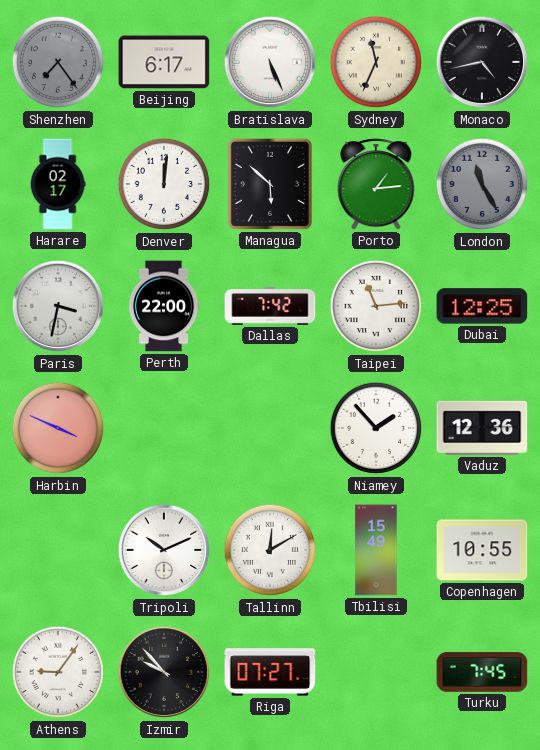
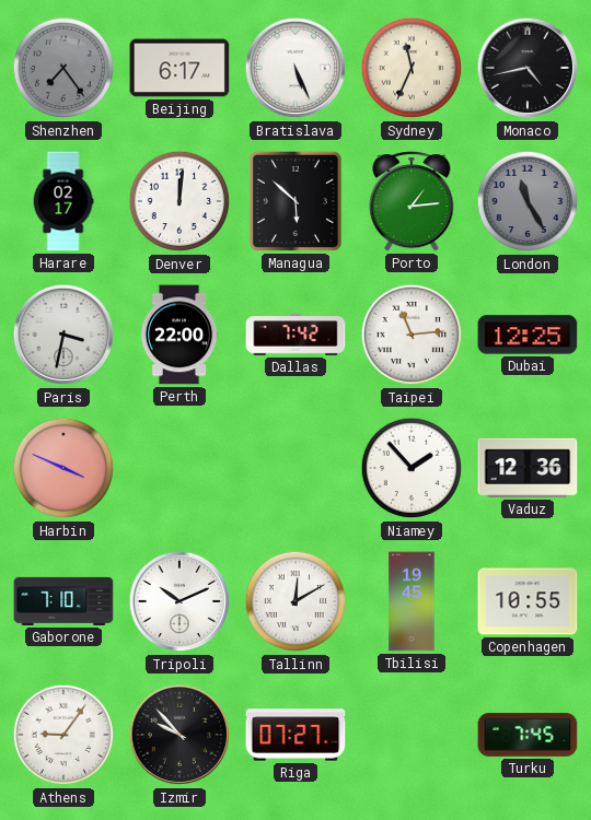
Gaborone: none -> 7:10
Tbilisi: 15:49 -> 19:45
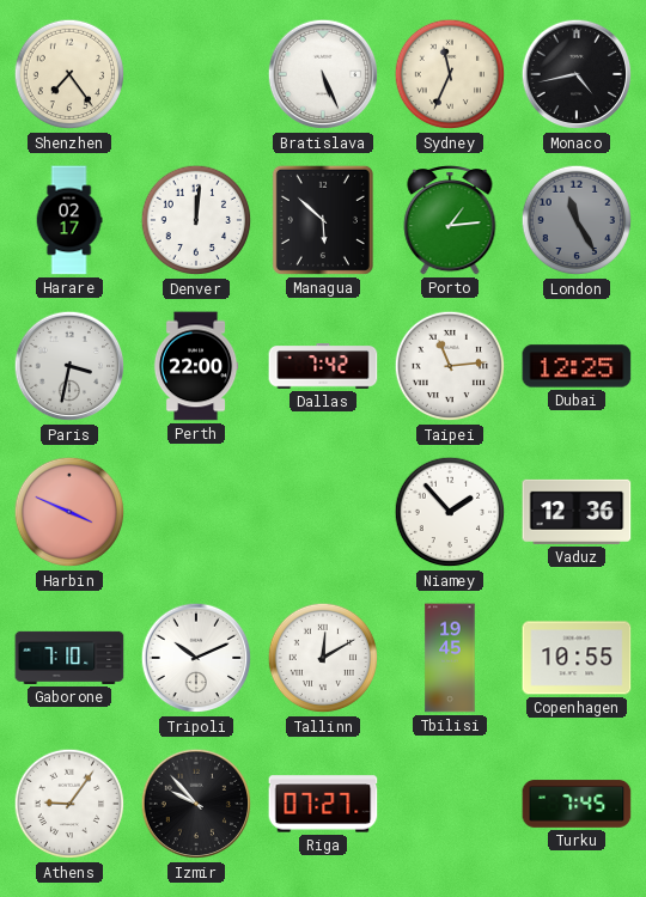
Shenzhen dial: grey -> cream
Beijing: 6:17 -> none
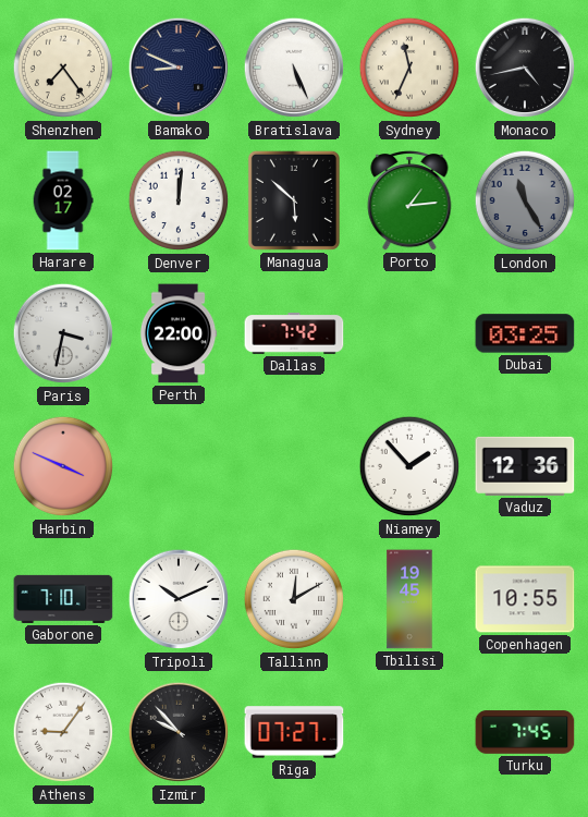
Bamako: none -> 8:49
Taipei: 11:14 -> none
Dubai: 12:25 -> 03:25
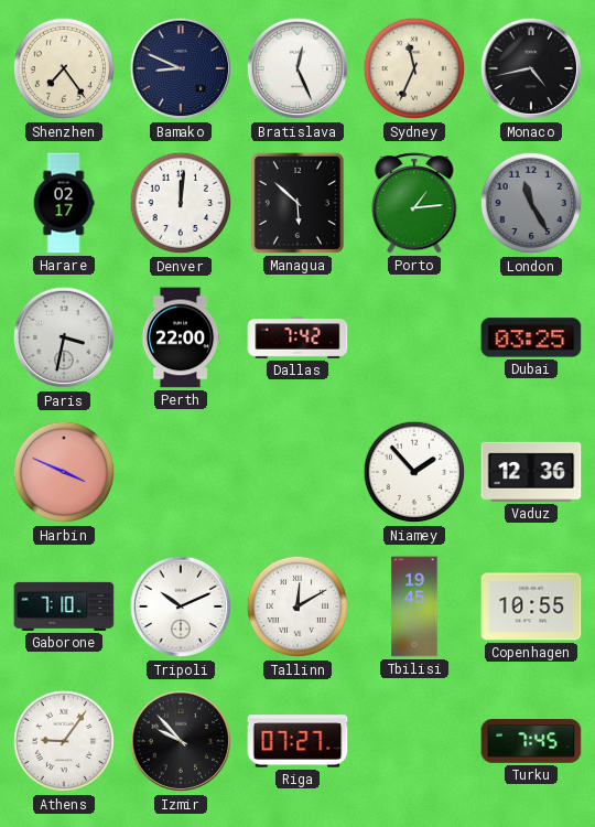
Bratislava: 5:26 -> 12:26
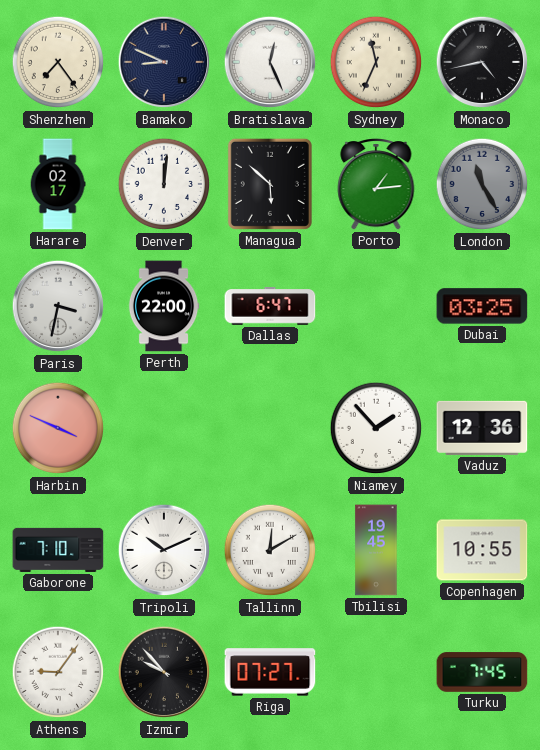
Dallas: 7:42 -> 6:47
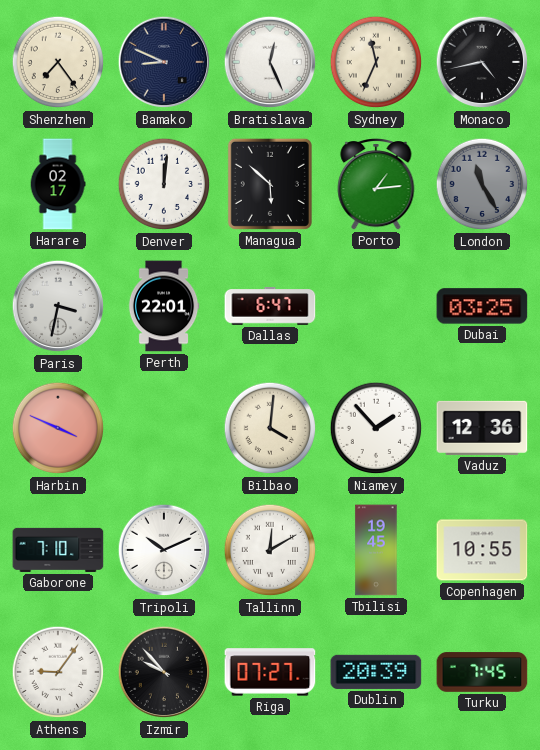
Perth: 22:00 -> 22:01
Bilbao: none -> 4:01
Dublin: none -> 20:39
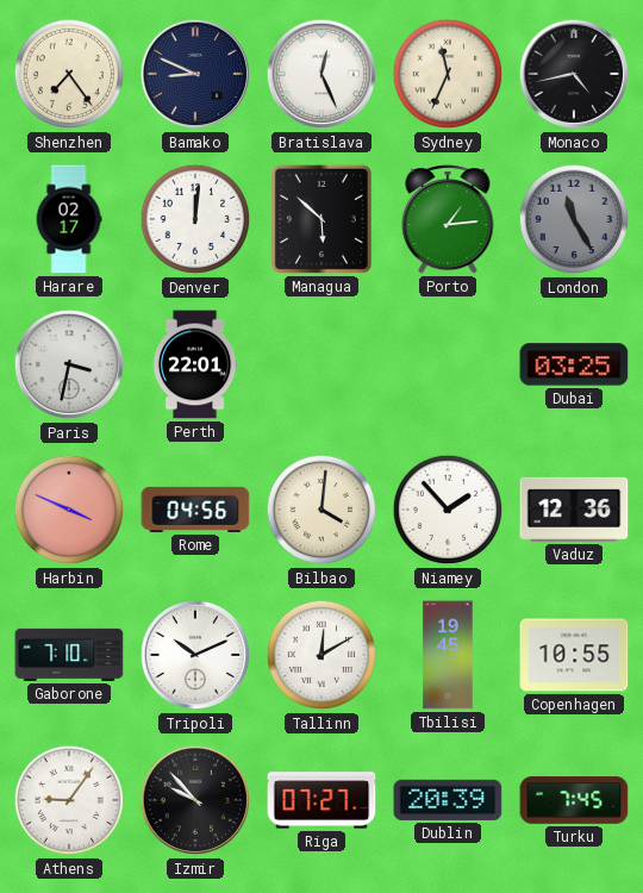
Dallas: 6:47 -> none
Rome: none -> 04:56
